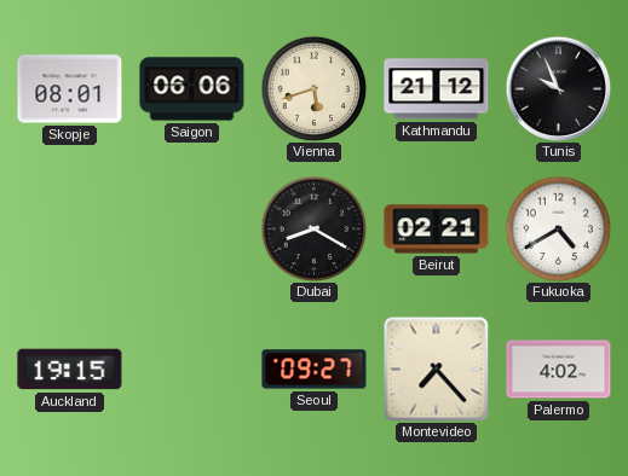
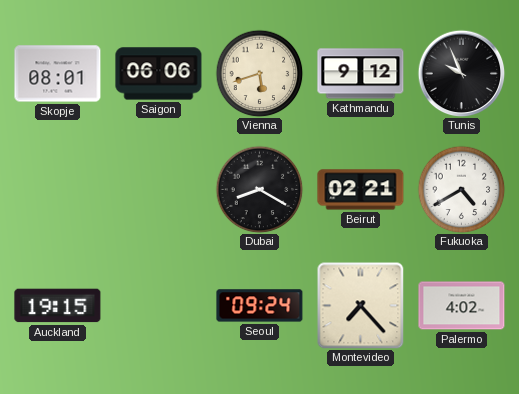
Kathmandu: 21:12 -> 9:12
Seoul: 09:27 -> 09:24
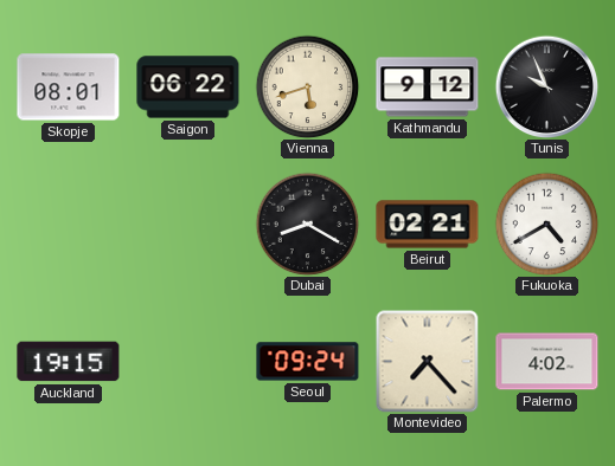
Saigon: 06:06 -> 06:22
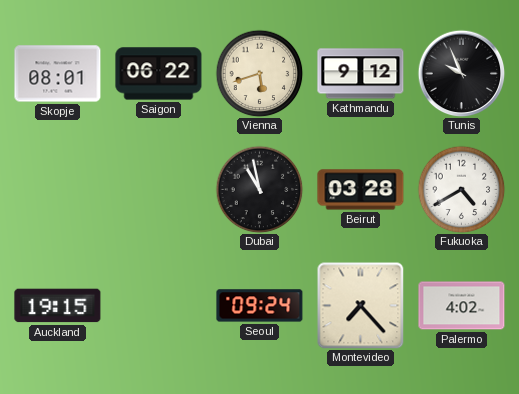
Dubai: 8:20 -> 10:58
Beirut: 02:21 -> 03:28
